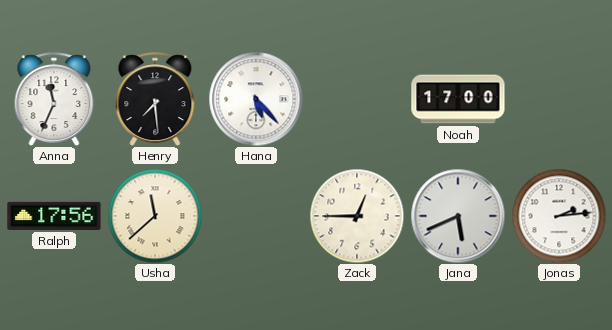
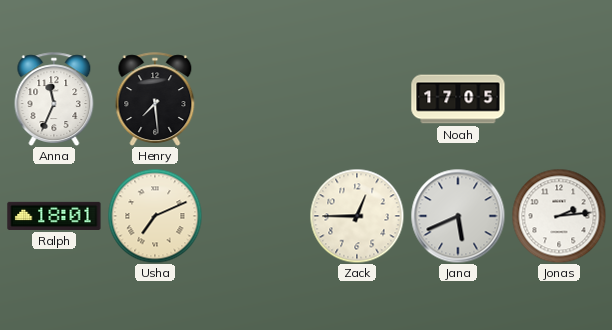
Hana: 5:23 -> none
Noah: 17:00 -> 17:05
Ralph: 17:56 -> 18:01
Usha: 11:38 -> 7:11
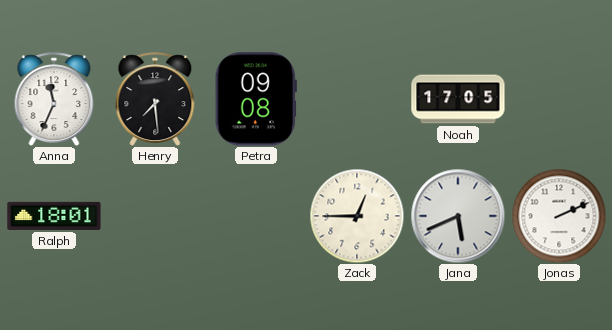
Petra: none -> 09:08
Usha: 7:11 -> none
Jonas: 2:14 -> 2:11
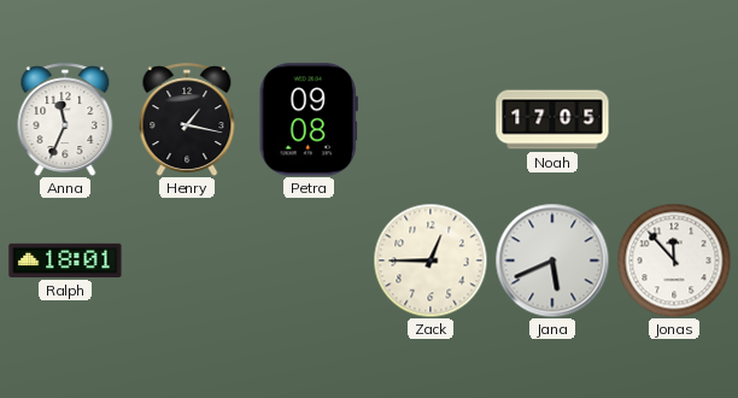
Henry: 7:29 -> 1:17
Jonas: 2:11 -> 11:53
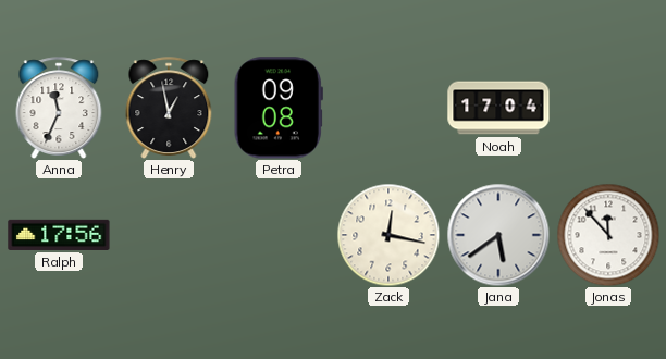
Henry: 1:17 -> 12:58
Noah: 17:05 -> 17:04
Ralph: 18:01 -> 17:56
Zack: 12:45 -> 12:17
Jana: 5:41 -> 5:39
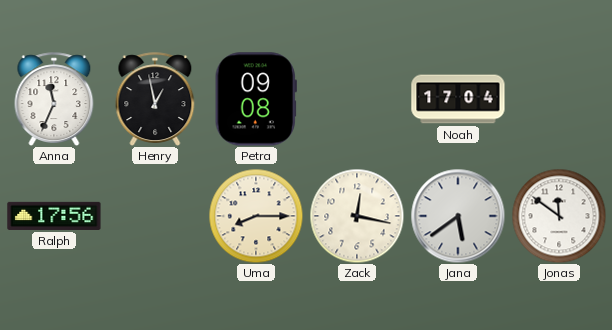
Uma: none -> 8:15
Jonas: 11:53 -> 11:51
